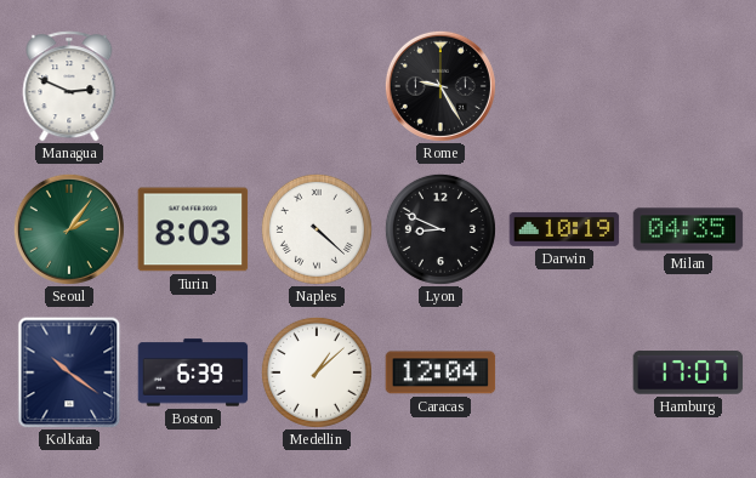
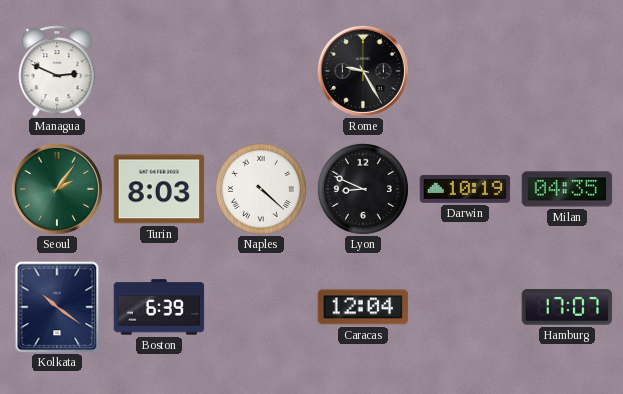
Medellin: 1:08 -> none
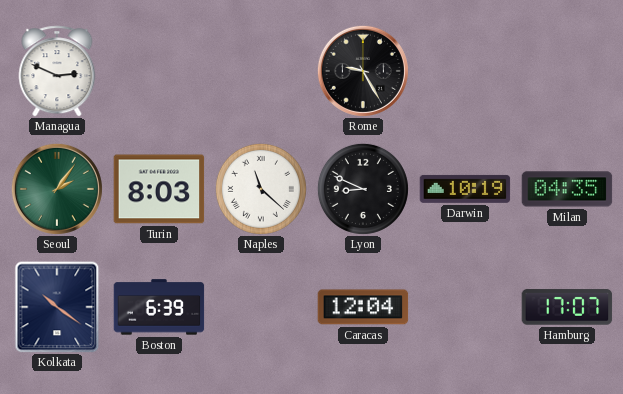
Naples: 4:22 -> 11:22
